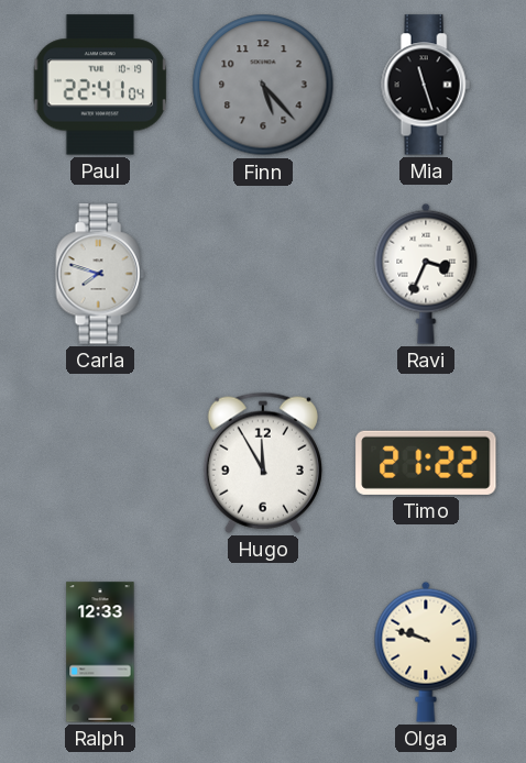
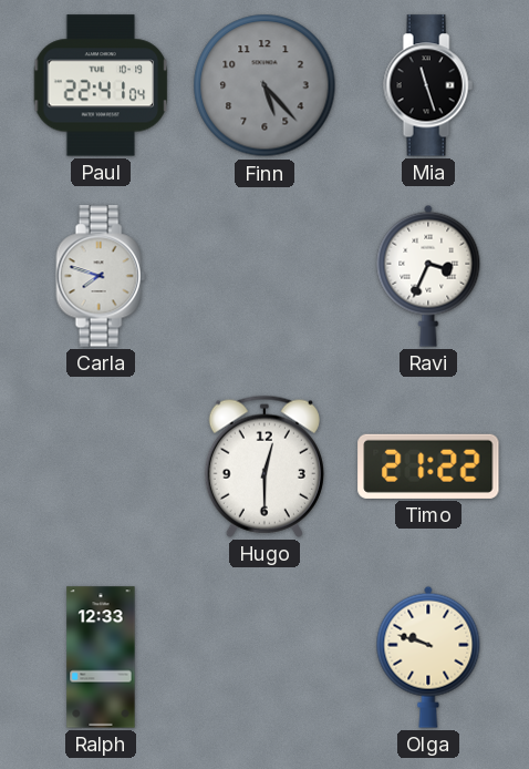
Hugo: 11:55 -> 12:30
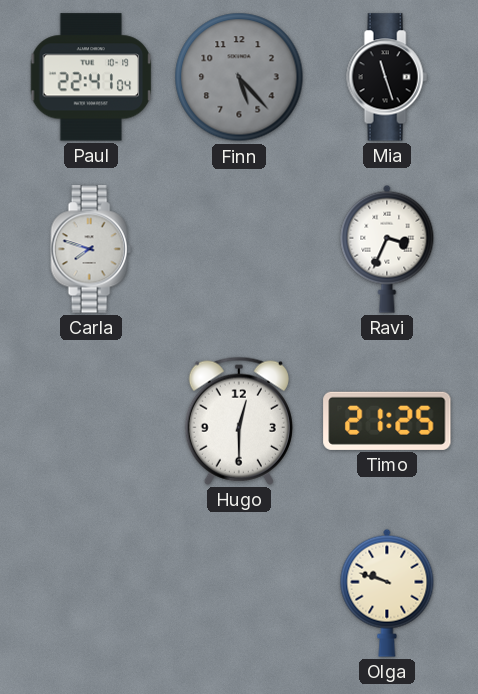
Timo: 21:22 -> 21:25
Ralph: 12:33 -> none
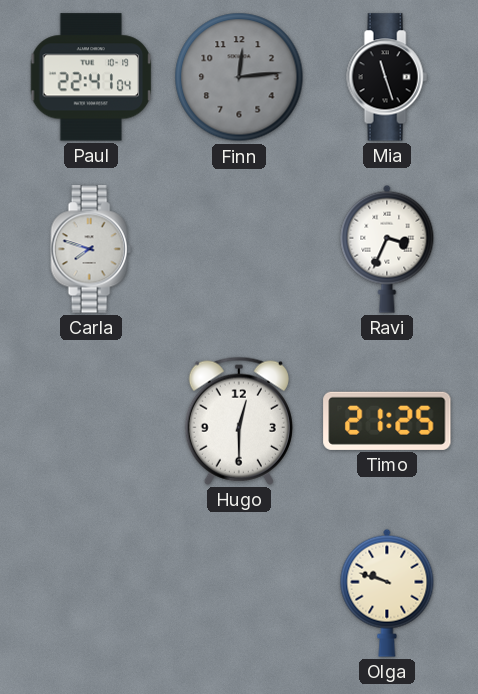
Finn: 5:23 -> 12:14
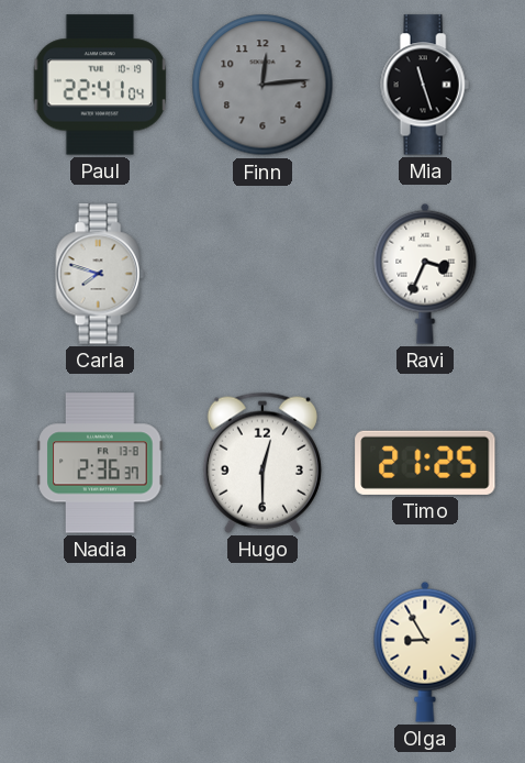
Nadia: none -> 2:36
Olga: 9:48 -> 8:55
